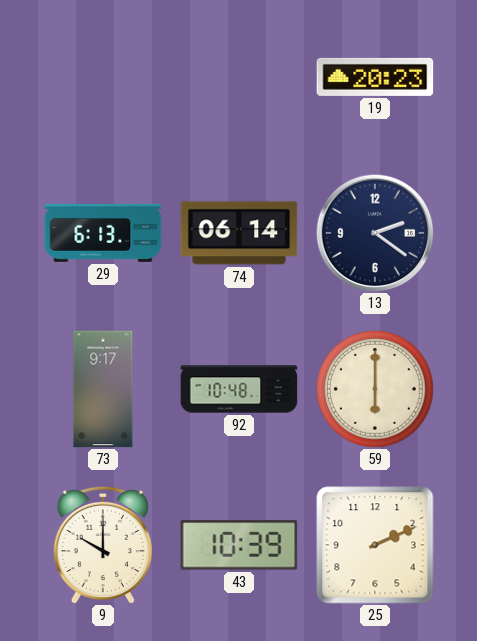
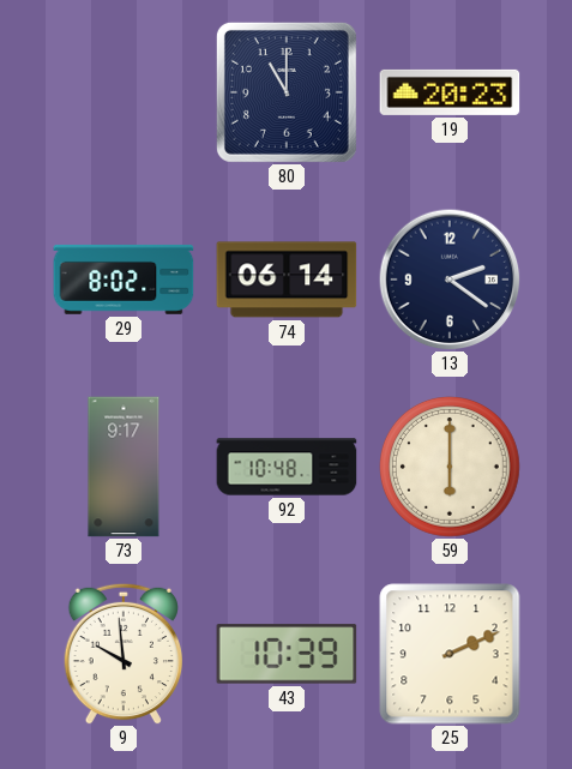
80: none -> 11:00
29: 6:13 -> 8:02
9: 10:00 -> 9:59
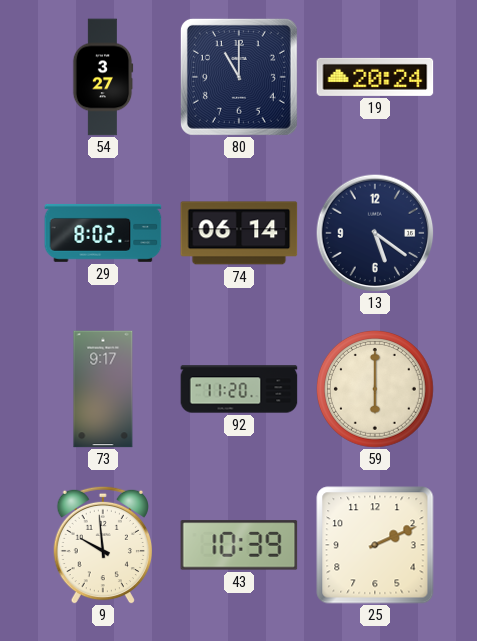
54: none -> 3:27
19: 20:23 -> 20:24
13: 2:21 -> 5:21
92: 10:48 -> 11:20
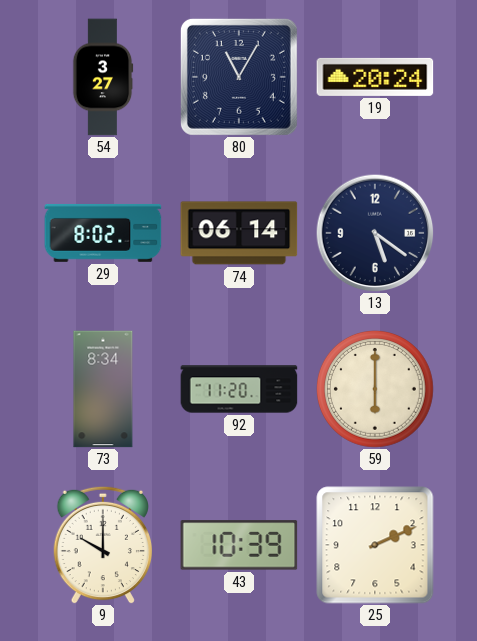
80: 11:00 -> 11:05
73: 9:17 -> 8:34
9: 9:59 -> 10:00
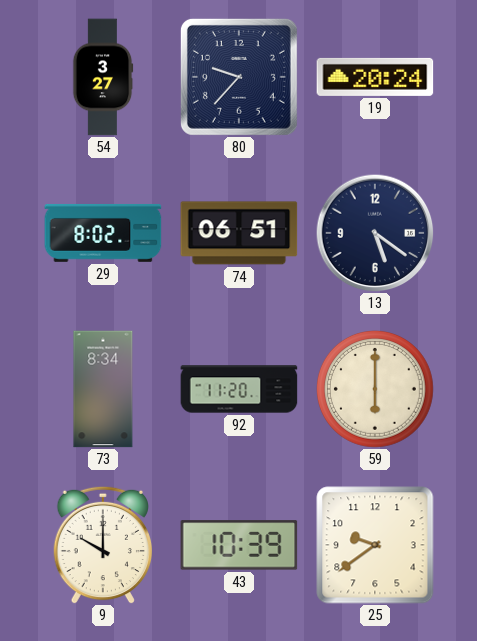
80: 11:05 -> 9:37
74: 06:14 -> 06:51
25: 2:11 -> 9:39
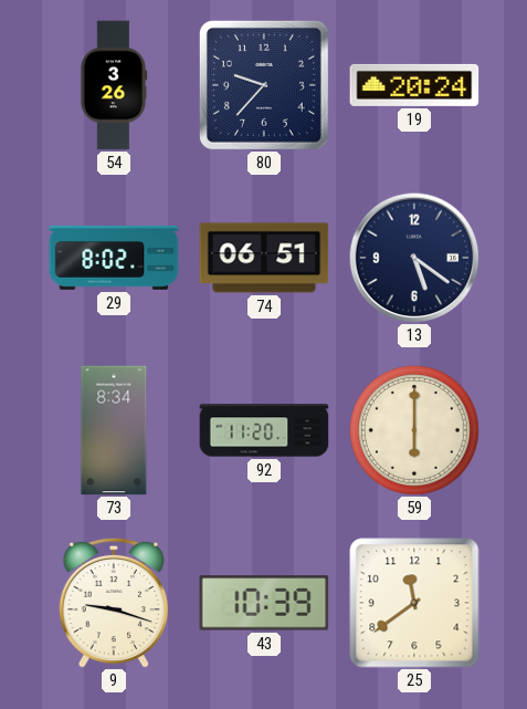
54: 3:27 -> 3:26
9: 10:00 -> 9:18
25: 9:39 -> 11:39
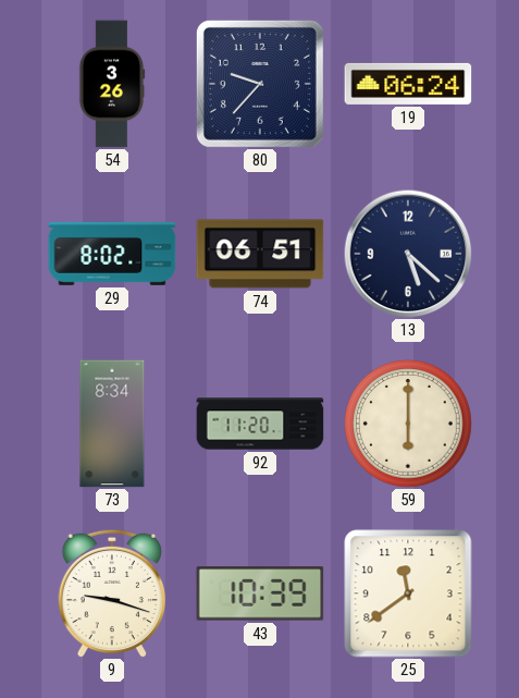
19: 20:24 -> 06:24
13: 5:21 -> 5:22
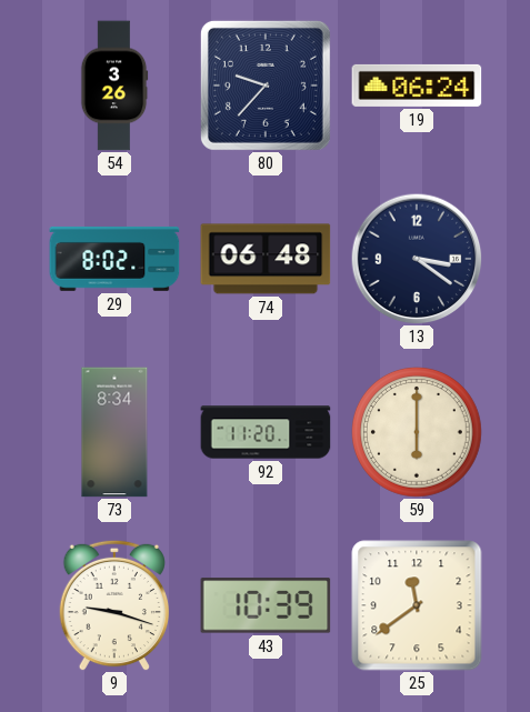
74: 06:51 -> 06:48
13: 5:22 -> 3:21
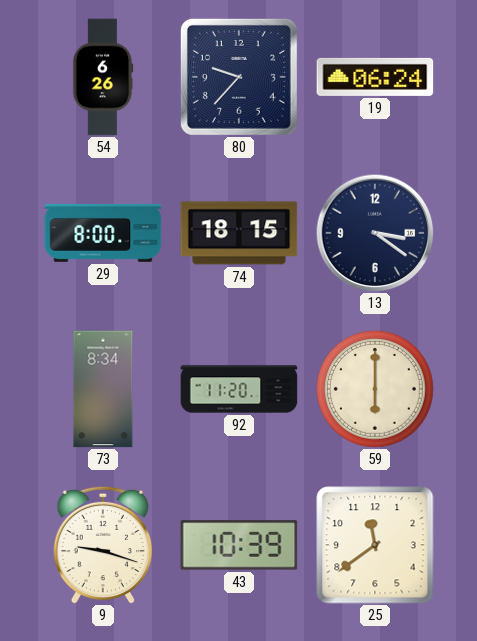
54: 3:26 -> 6:26
29: 8:02 -> 8:00
74: 06:48 -> 18:15
